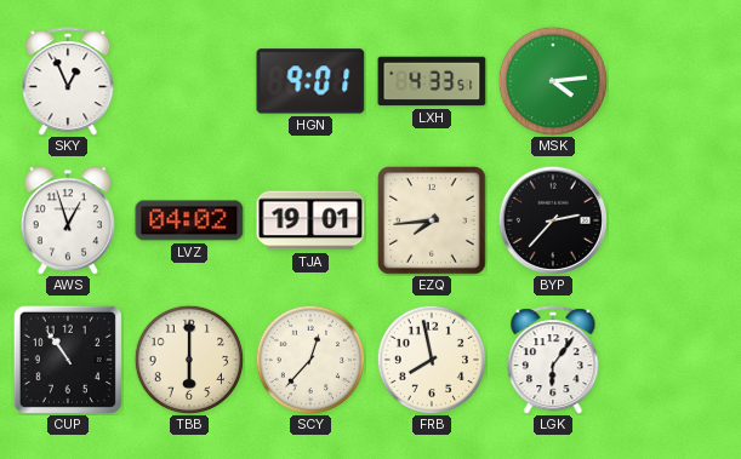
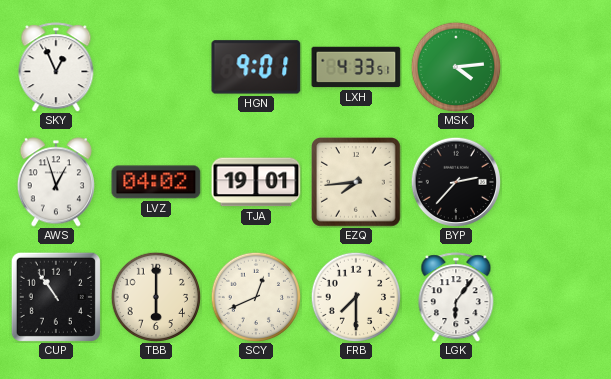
SCY: 12:37 -> 12:41
FRB: 7:58 -> 7:30
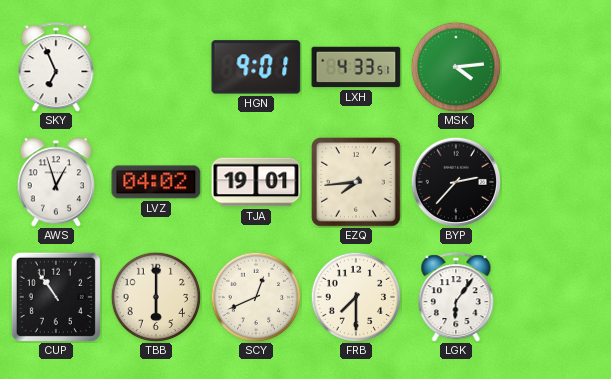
SKY: 12:56 -> 6:56
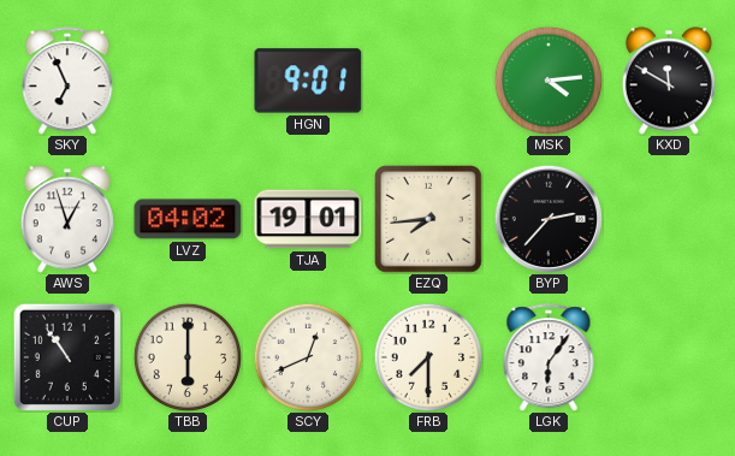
LXH: 4:33 -> none
KXD: none -> 11:50
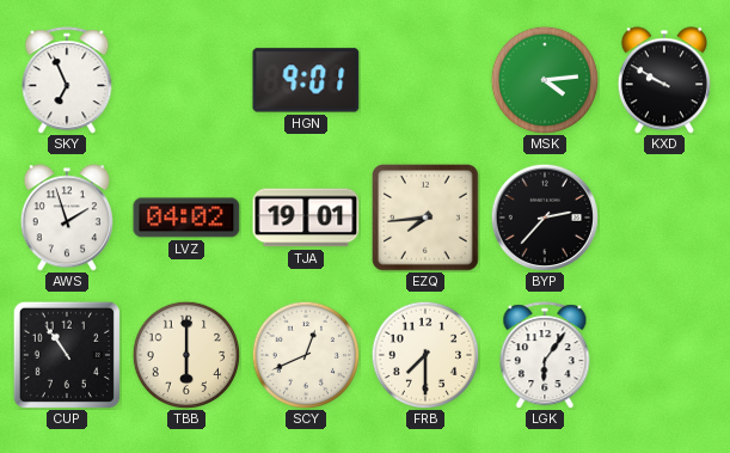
KXD: 11:50 -> 9:50
AWS: 12:57 -> 1:57
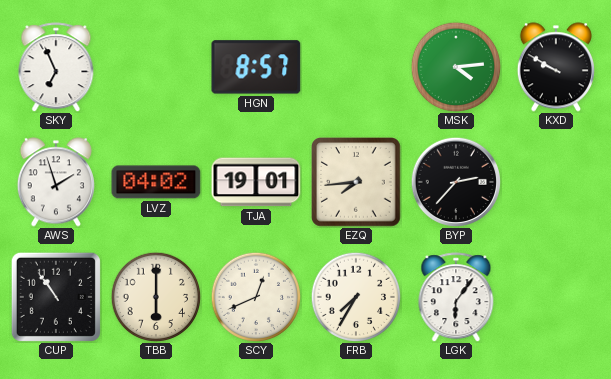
HGN: 9:01 -> 8:57
FRB: 7:30 -> 7:35
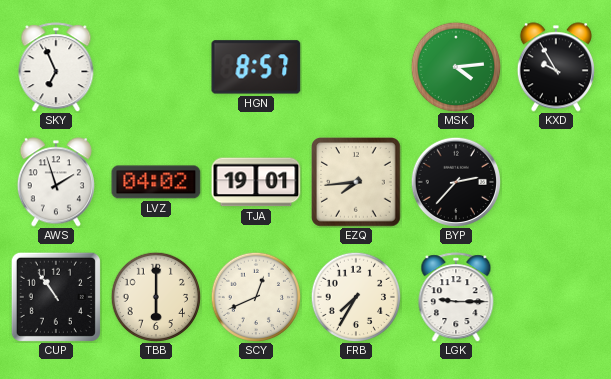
KXD: 9:50 -> 9:55
LGK: 6:06 -> 9:15
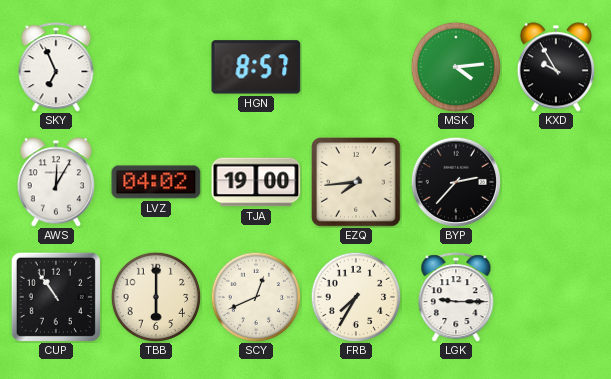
AWS: 1:57 -> 12:05
TJA: 19:01 -> 19:00
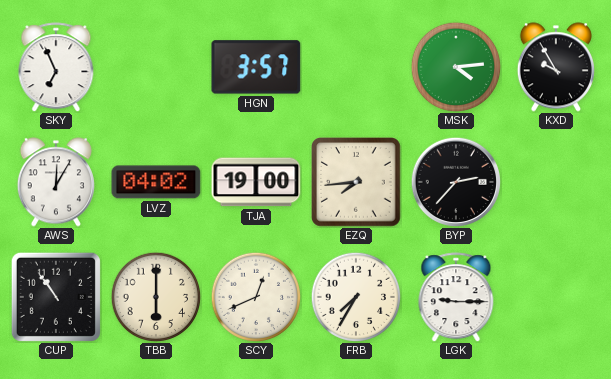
HGN: 8:57 -> 3:57
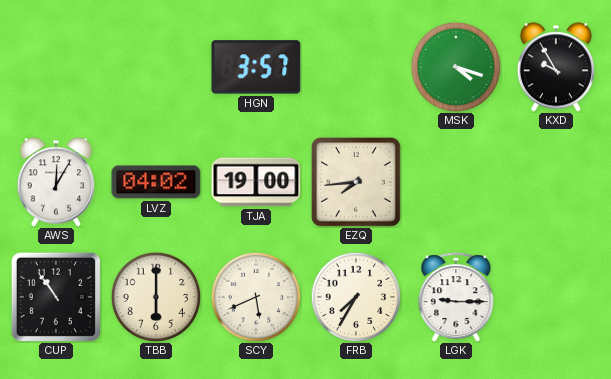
SKY: 6:56 -> none
MSK: 4:14 -> 4:18
BYP: 2:37 -> none
SCY: 12:41 -> 5:41
